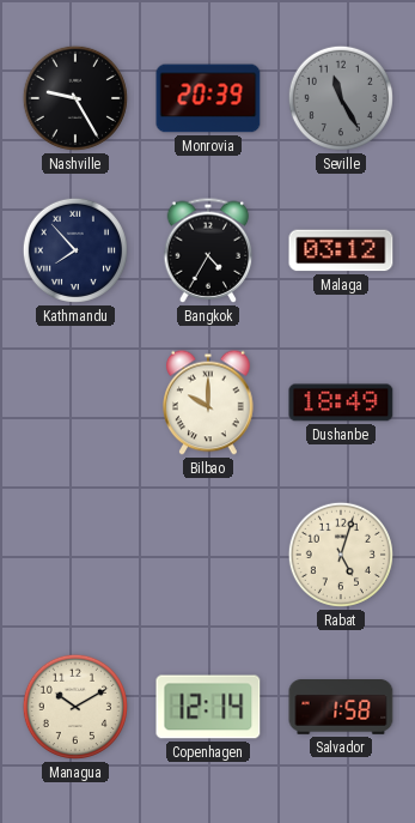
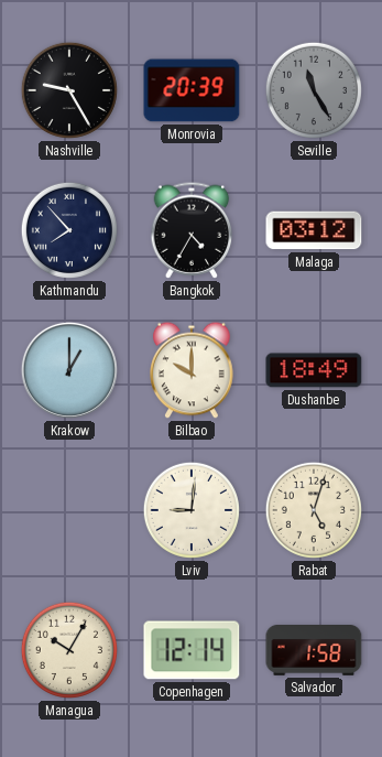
Krakow: none -> 1:00
Lviv: none -> 9:01
Managua: 10:10 -> 10:05
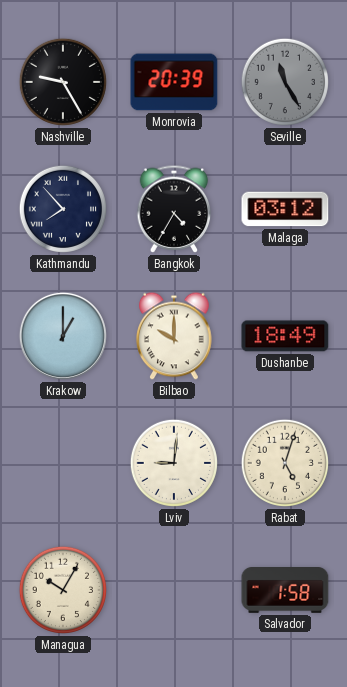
Copenhagen: 12:14 -> none
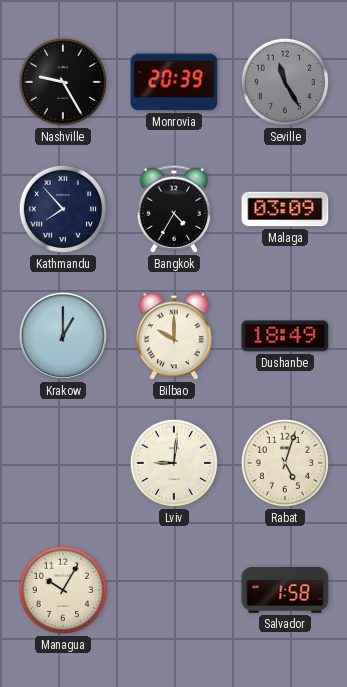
Malaga: 03:12 -> 03:09
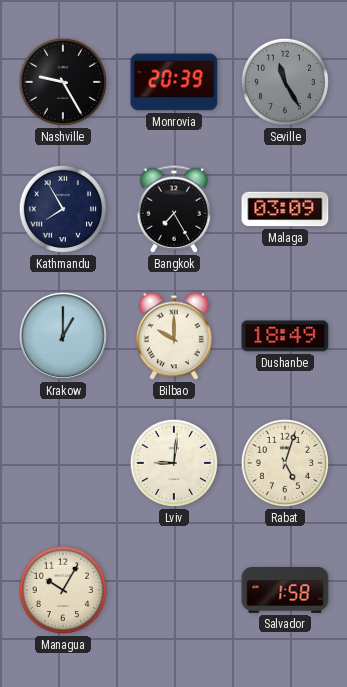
Kathmandu: 7:53 -> 7:55
Bangkok: 4:35 -> 7:25
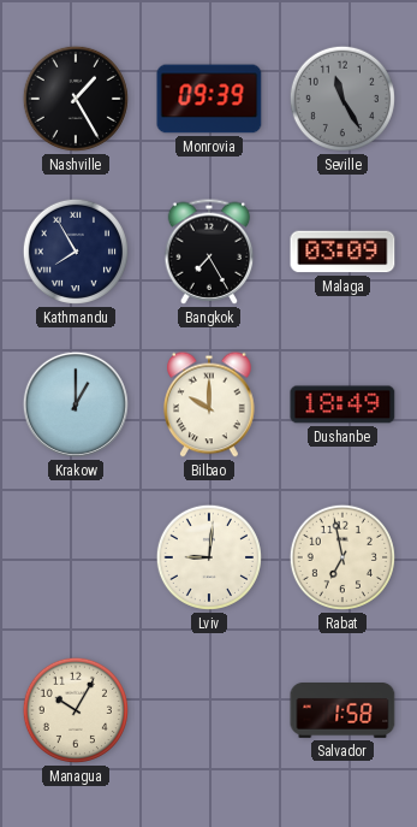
Nashville: 9:25 -> 1:25
Monrovia: 20:39 -> 09:39
Rabat: 5:03 -> 6:58
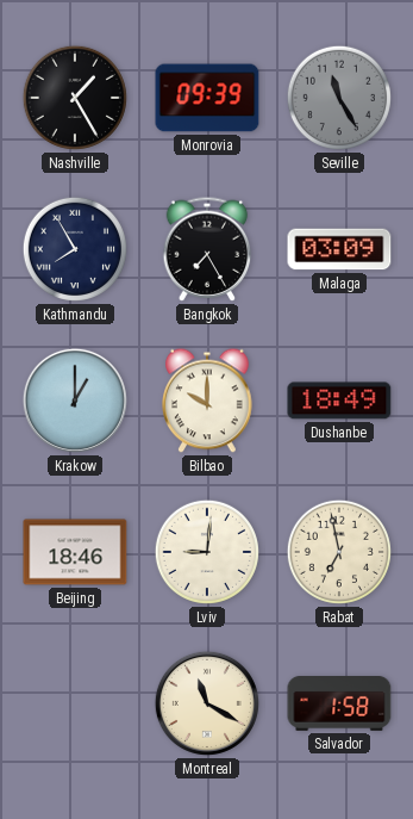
Beijing: none -> 18:46
Managua: 10:05 -> none
Montreal: none -> 11:20
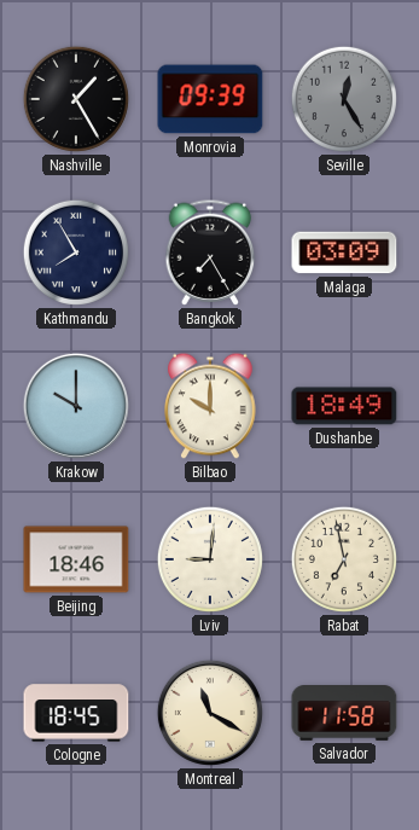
Seville: 11:25 -> 12:25
Krakow: 1:00 -> 10:00
Cologne: none -> 18:45
Salvador: 1:58 -> 11:58
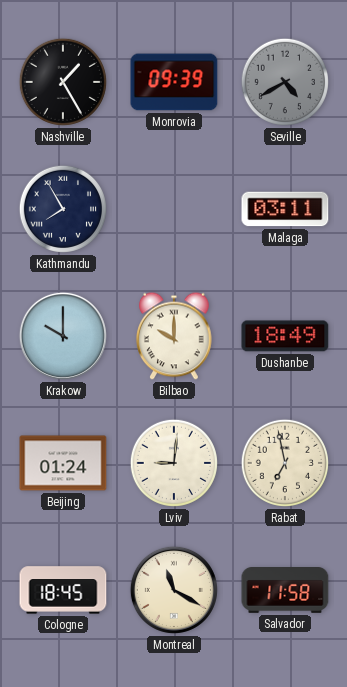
Seville: 12:25 -> 4:40
Bangkok: 7:25 -> none
Malaga: 03:09 -> 03:11
Beijing: 18:46 -> 01:24
